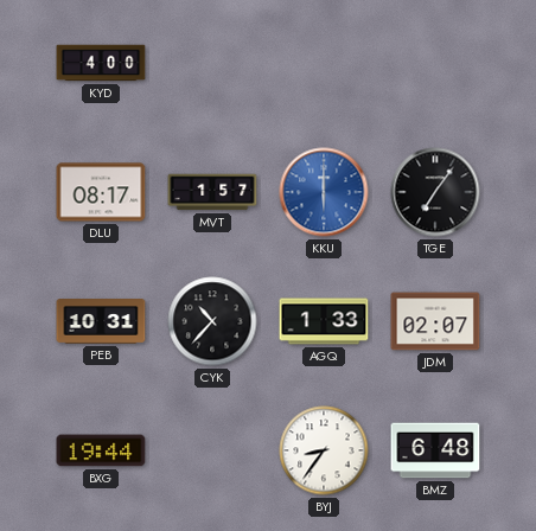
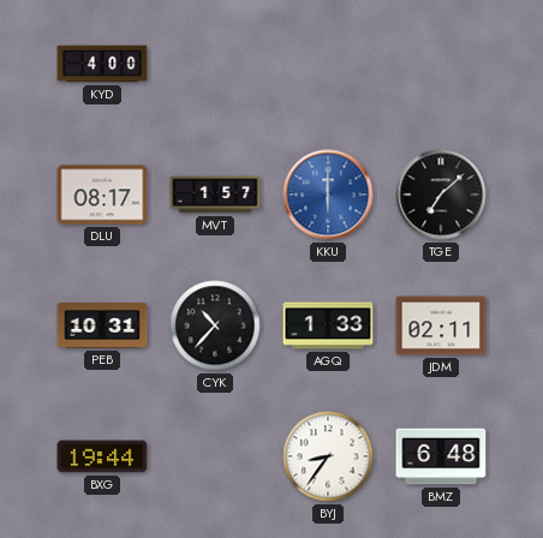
TGE: 7:06 -> 7:08
JDM: 02:07 -> 02:11
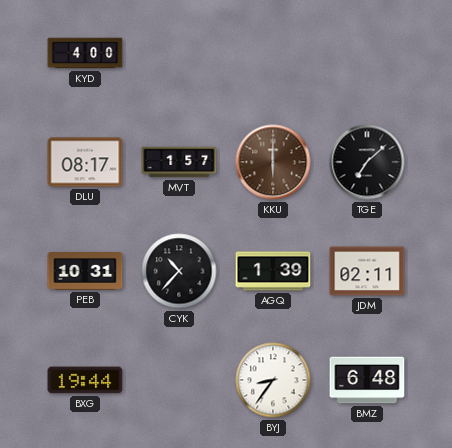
KKU dial: blue -> brown
AGQ: 1:33 -> 1:39
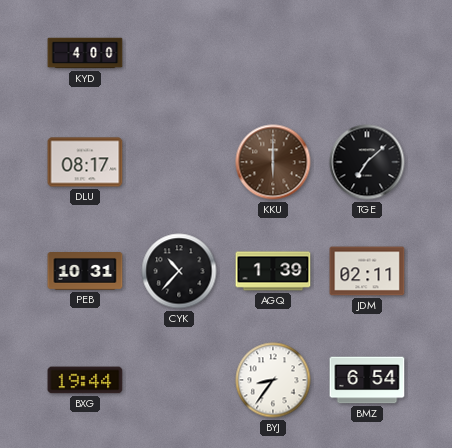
MVT: 1:57 -> none
BMZ: 6:48 -> 6:54
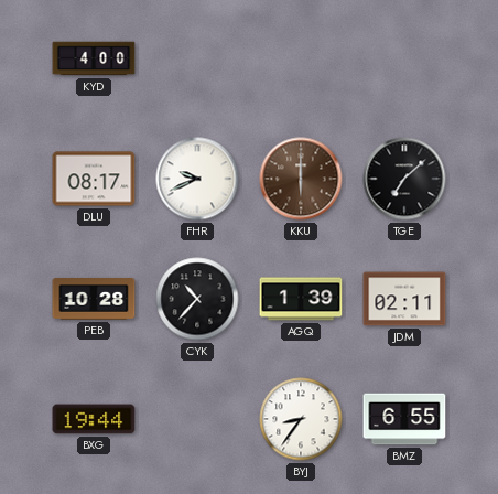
FHR: none -> 9:41
PEB: 10:31 -> 10:28
BMZ: 6:54 -> 6:55
